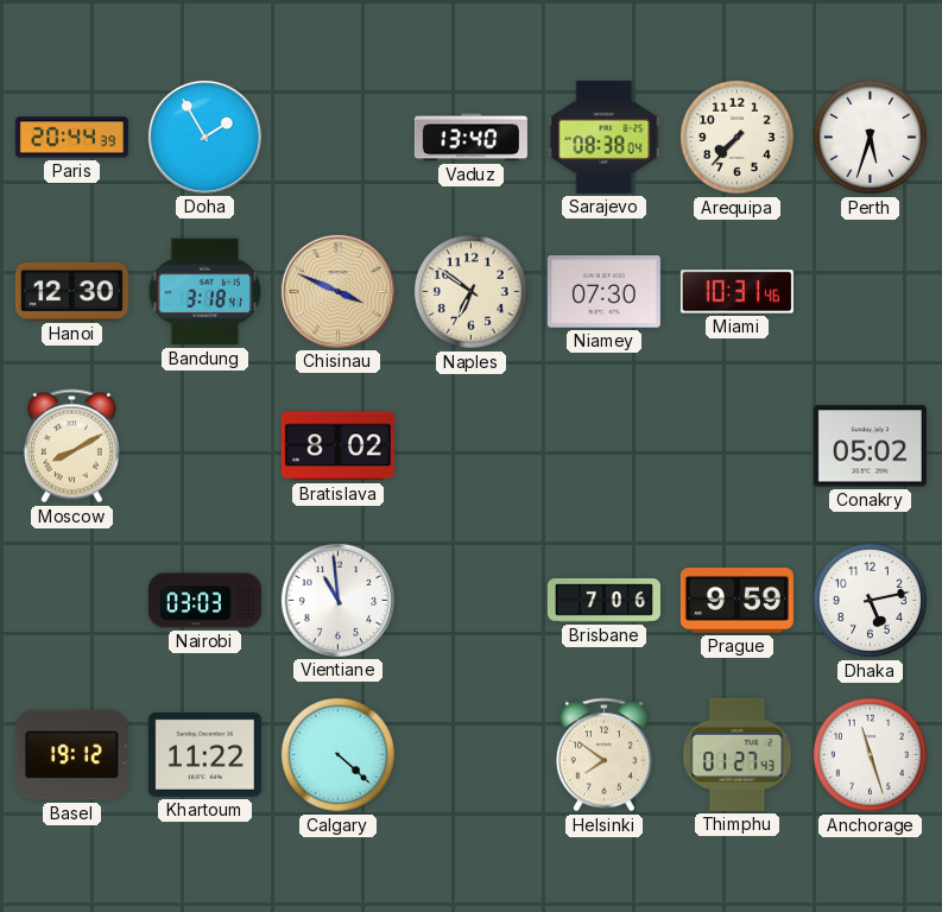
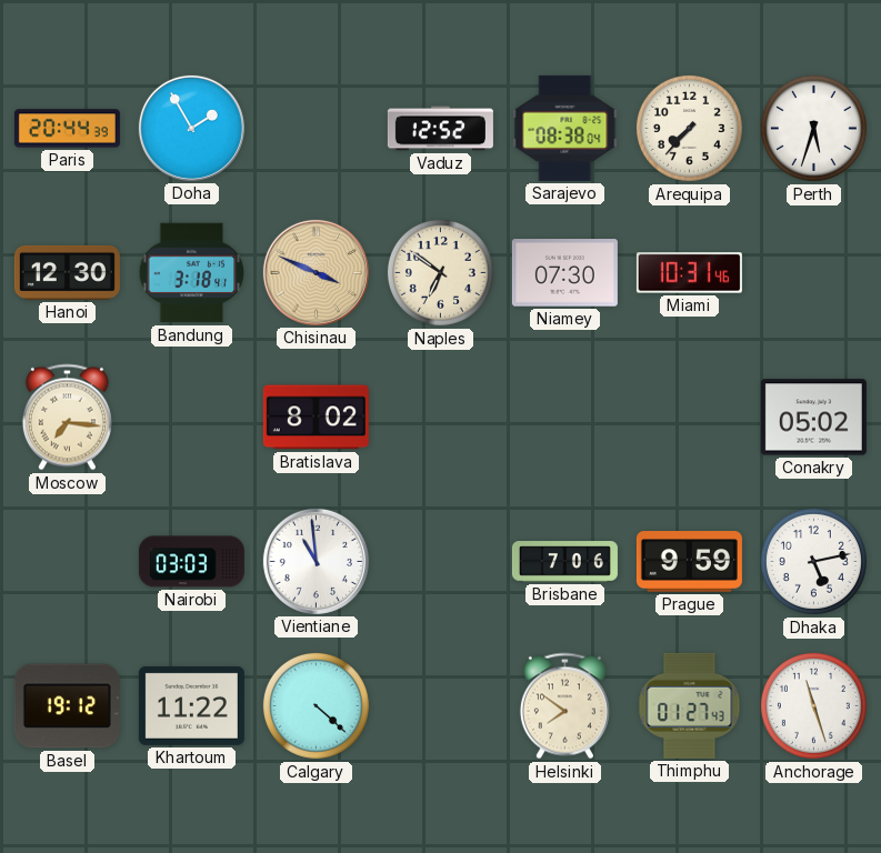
Vaduz: 13:40 -> 12:52
Moscow: 8:10 -> 7:16
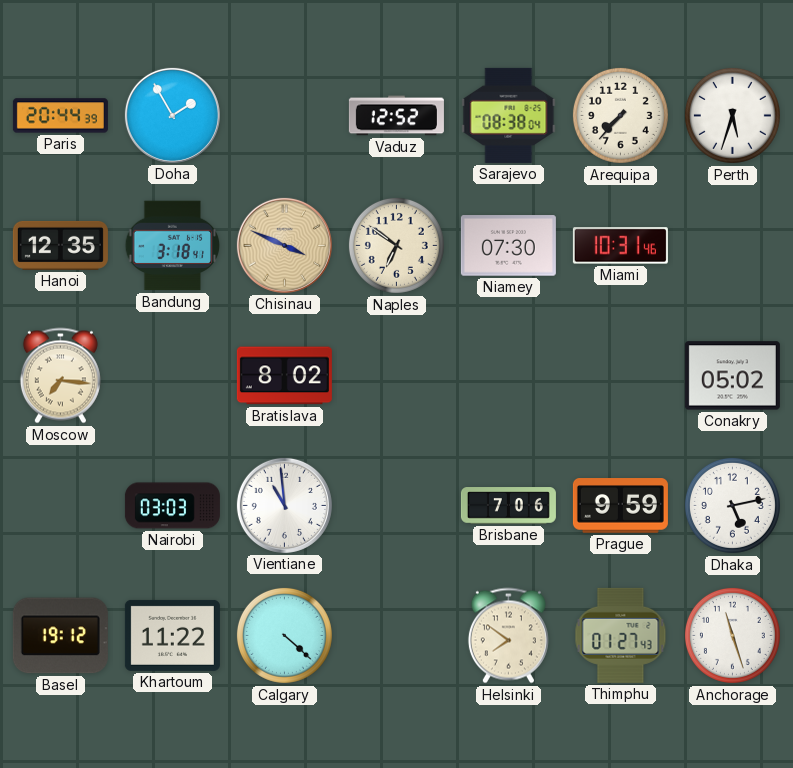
Hanoi: 12:30 -> 12:35
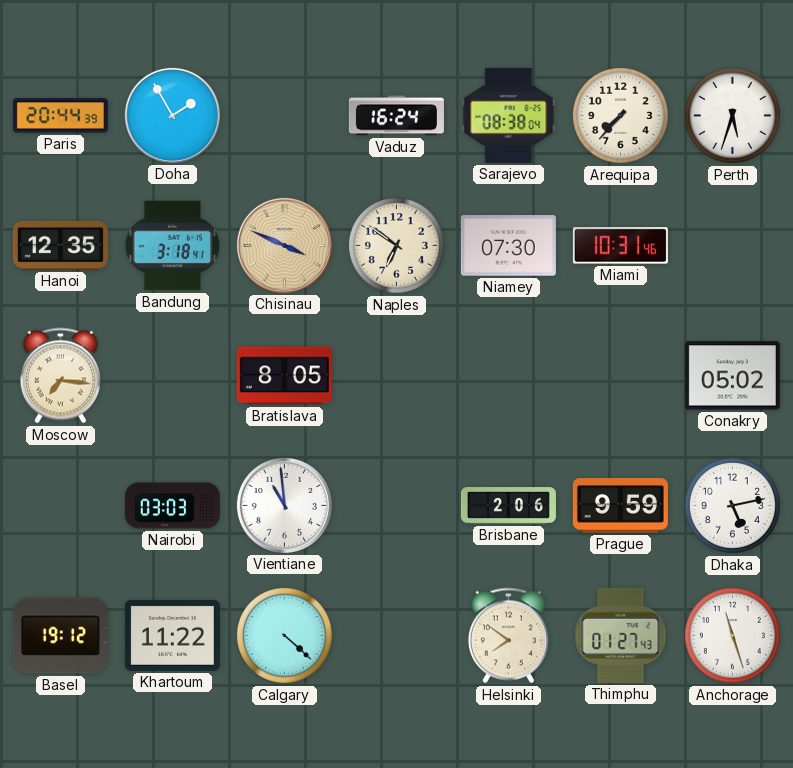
Vaduz: 12:52 -> 16:24
Bratislava: 8:02 -> 8:05
Brisbane: 7:06 -> 2:06
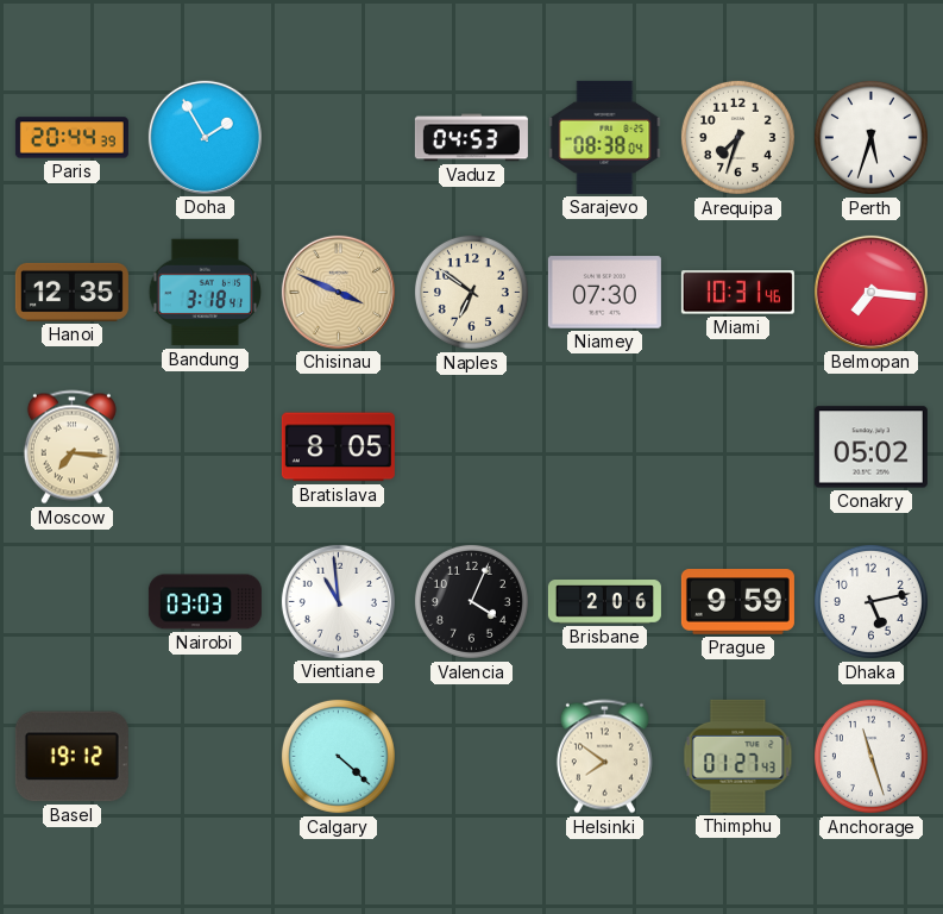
Vaduz: 16:24 -> 04:53
Arequipa: 7:37 -> 7:33
Belmopan: none -> 7:16
Valencia: none -> 4:04
Khartoum: 11:22 -> none
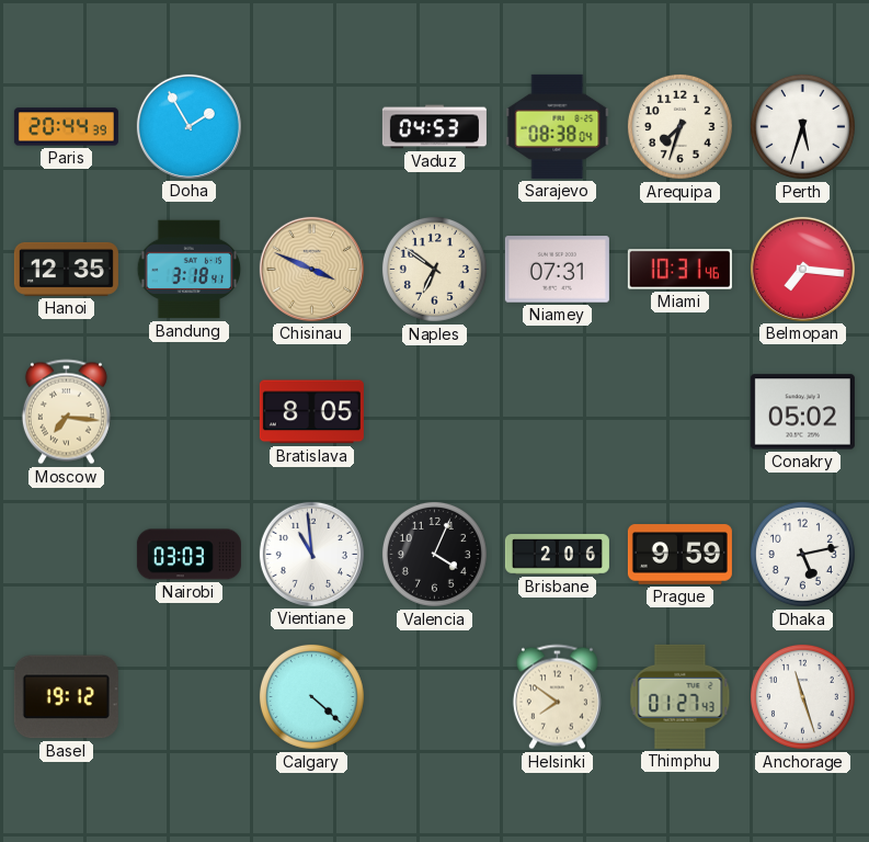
Niamey: 07:30 -> 07:31
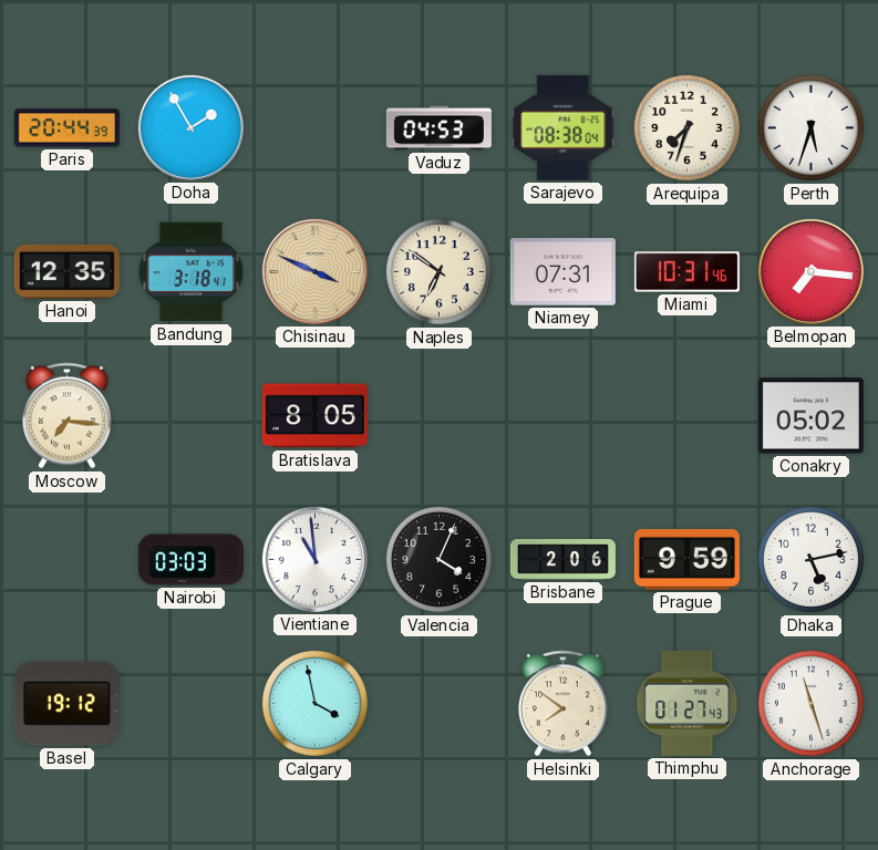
Calgary: 4:22 -> 3:58
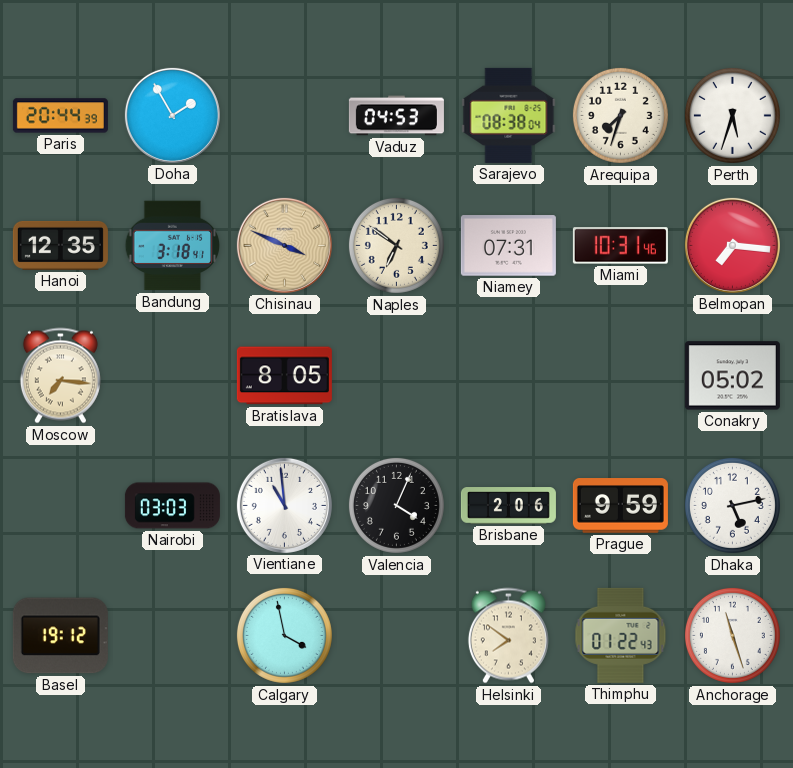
Thimphu: 01:27 -> 01:22
